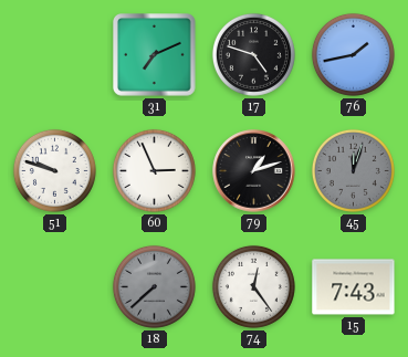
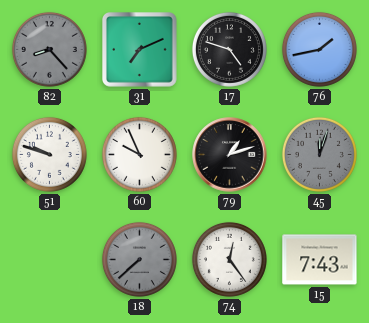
82: none -> 8:23
60: 2:56 -> 9:56
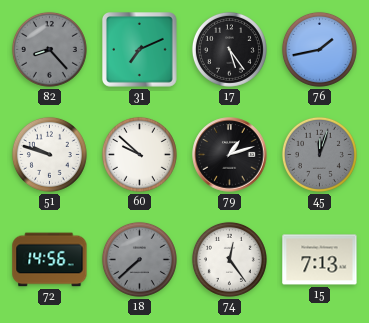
17: 4:48 -> 5:24
60: 9:56 -> 9:52
72: none -> 14:56
15: 7:43 -> 7:13
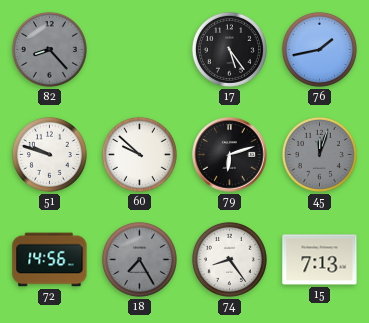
31: 7:11 -> none
79: 1:12 -> 6:12
18: 7:38 -> 7:25
74: 12:24 -> 8:24
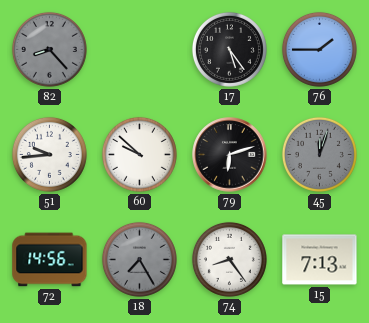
76: 1:43 -> 1:45
51: 9:48 -> 9:44
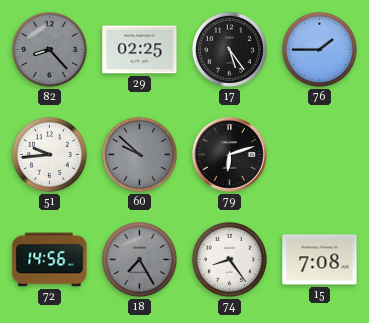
29: none -> 02:25
60 dial: white -> grey
45: 12:03 -> none
15: 7:13 -> 7:08
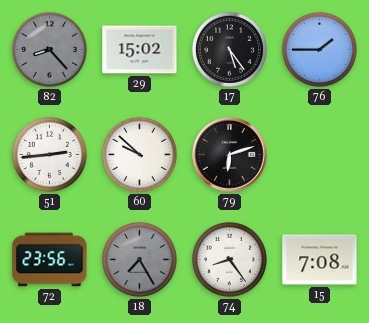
29: 02:25 -> 15:02
51: 9:44 -> 2:44
60 dial: grey -> white
72: 14:56 -> 23:56
